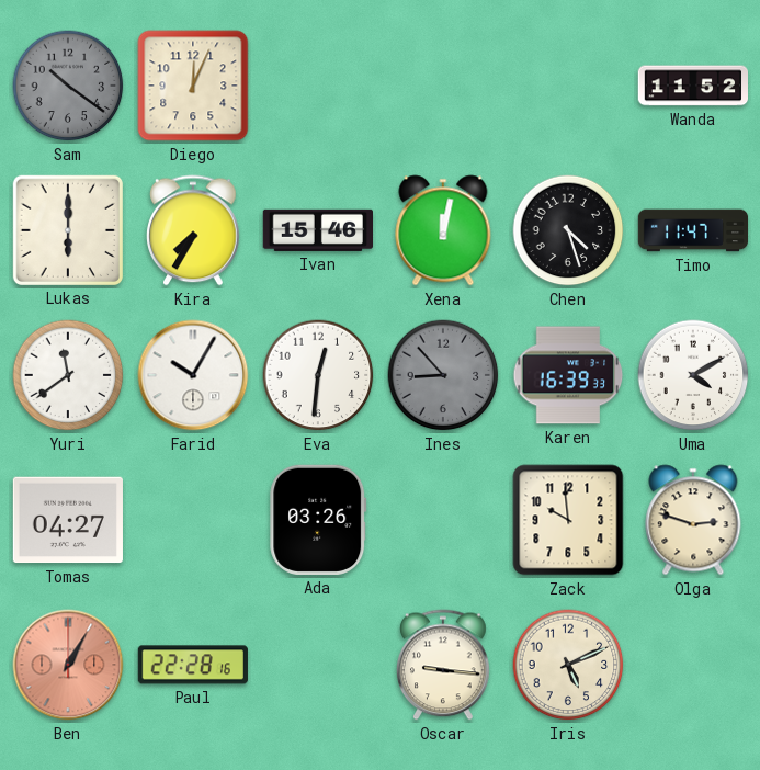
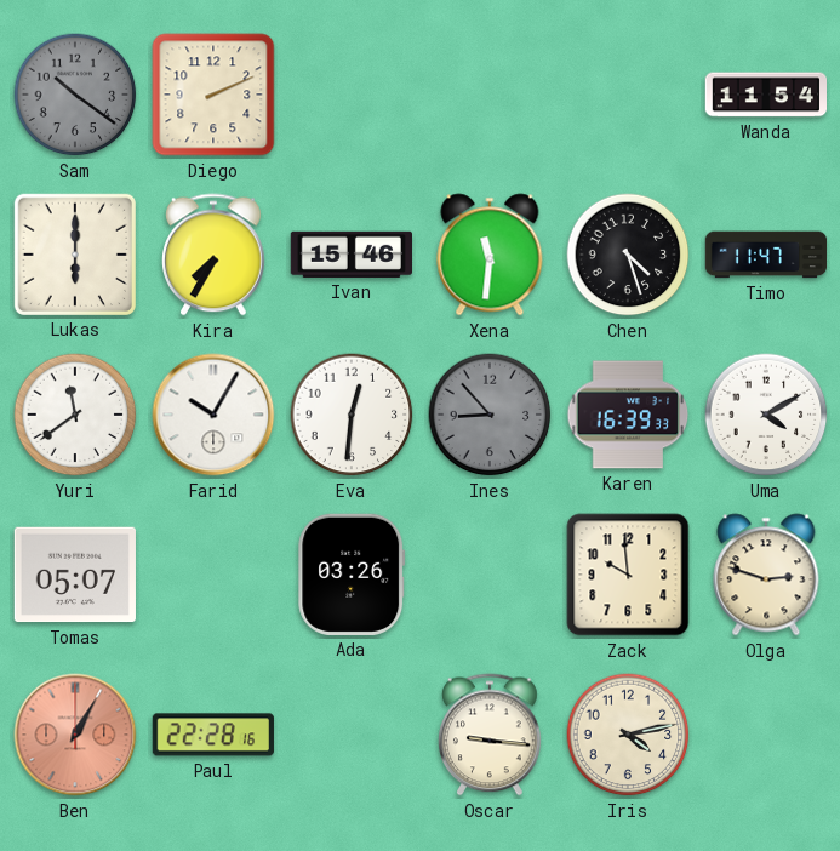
Diego: 12:04 -> 2:11
Wanda: 11:52 -> 11:54
Xena: 12:02 -> 11:31
Tomas: 04:27 -> 05:07
Iris: 5:11 -> 4:13
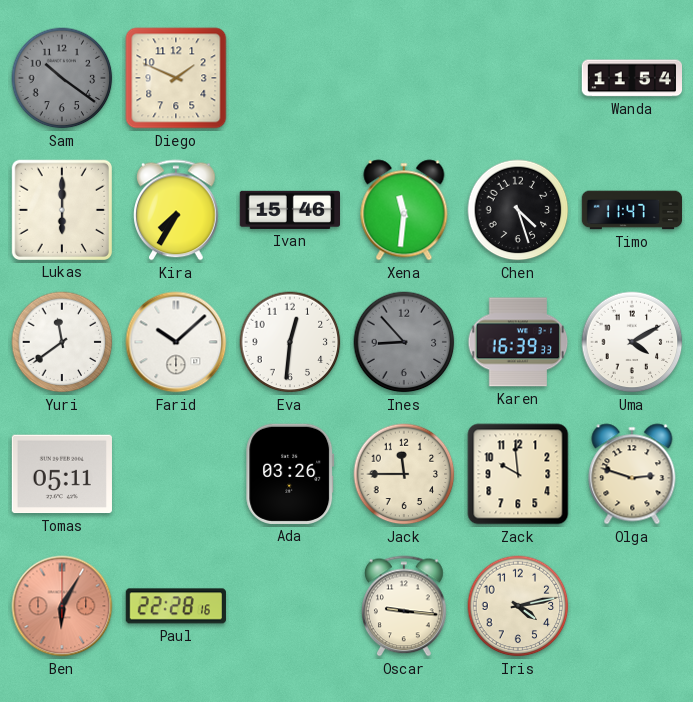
Diego: 2:11 -> 1:49
Farid: 10:05 -> 10:08
Tomas: 05:07 -> 05:11
Jack: none -> 11:45
Ben: 1:05 -> 6:05
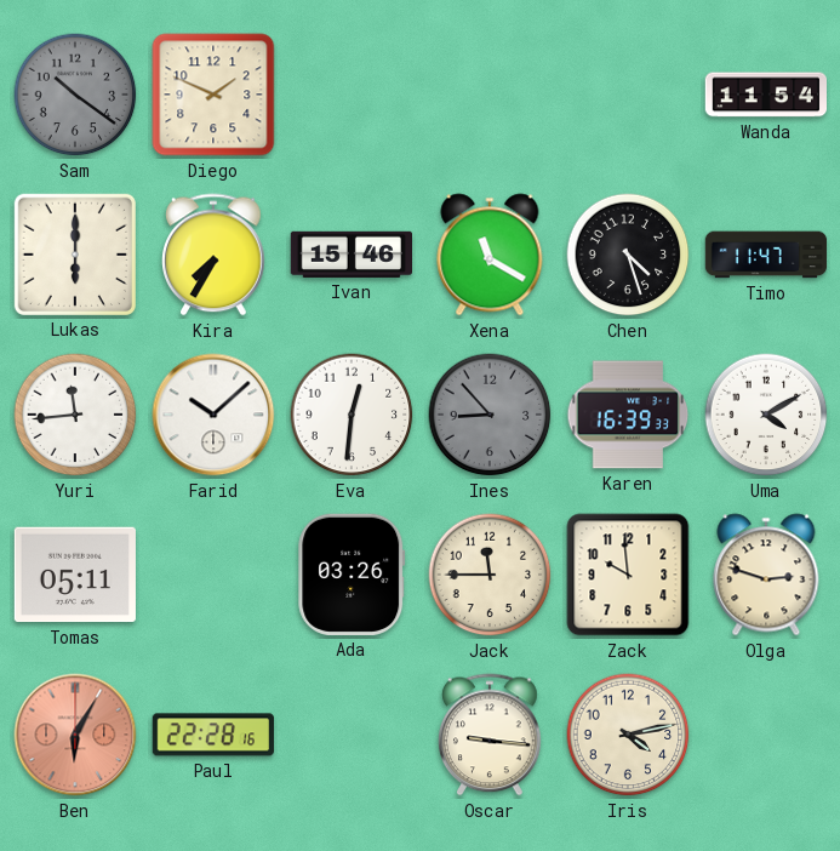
Xena: 11:31 -> 11:20
Yuri: 11:39 -> 11:44
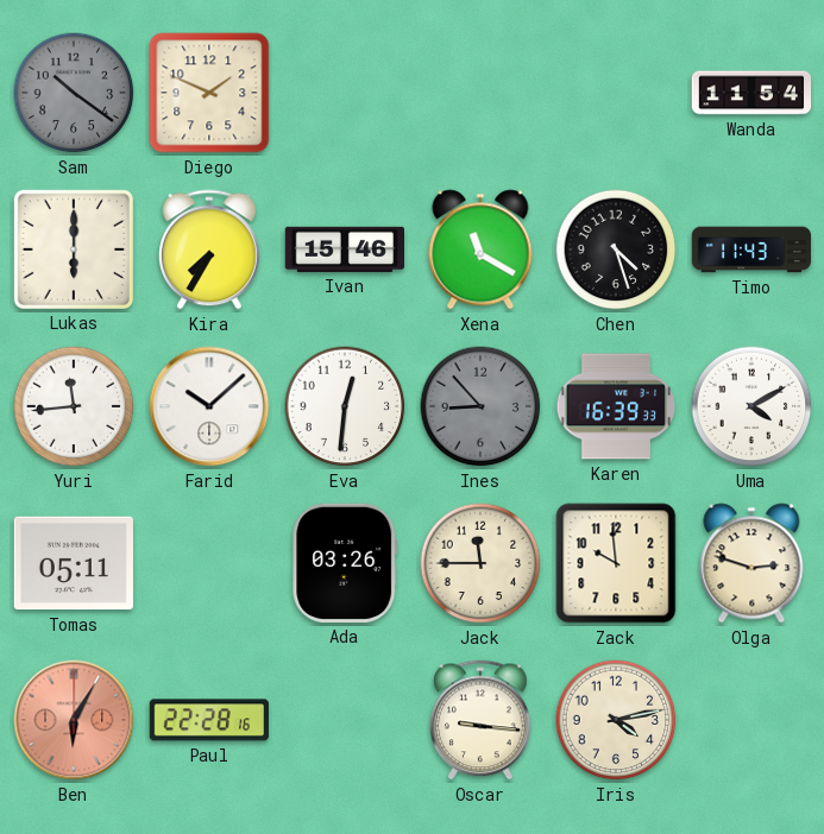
Timo: 11:47 -> 11:43
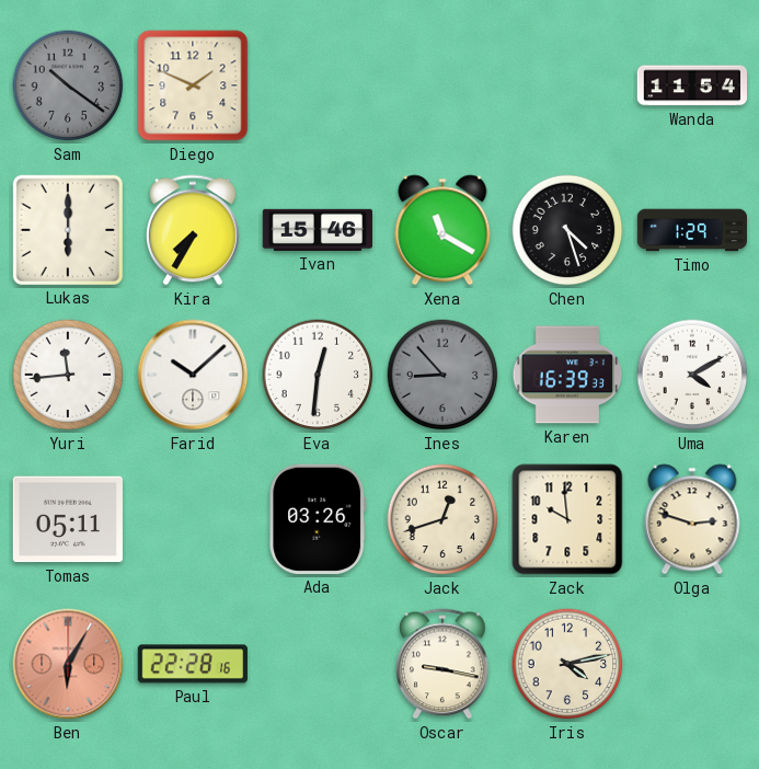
Timo: 11:43 -> 1:29
Jack: 11:45 -> 12:42
Oscar: 9:16 -> 9:17
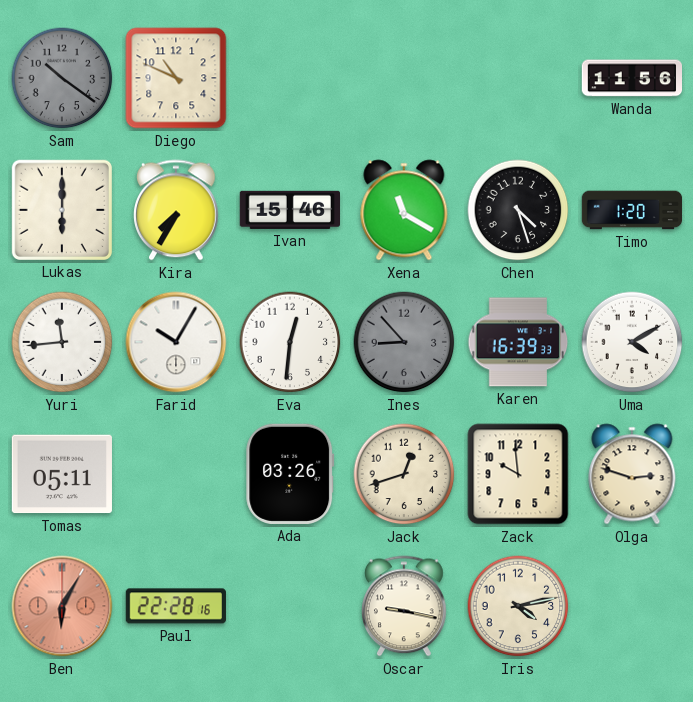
Diego: 1:49 -> 10:49
Wanda: 11:54 -> 11:56
Timo: 1:29 -> 1:20
Farid: 10:08 -> 10:05
